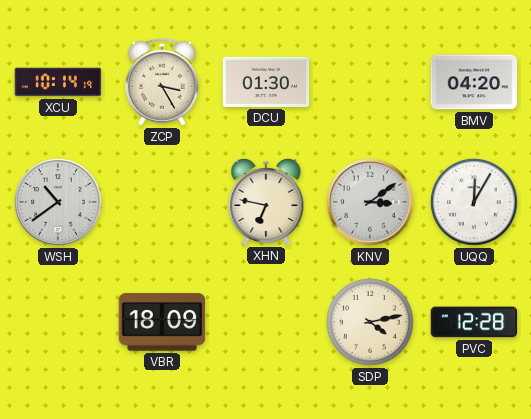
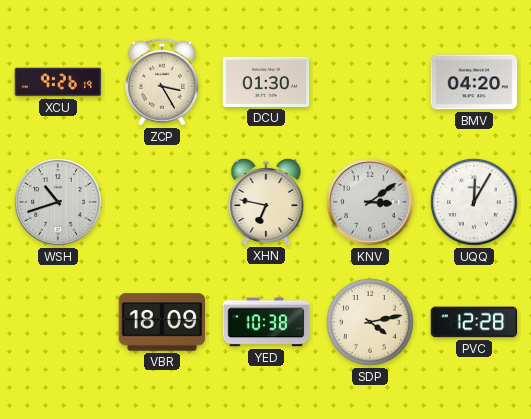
XCU: 10:14 -> 9:26
WSH: 10:39 -> 10:42
YED: none -> 10:38
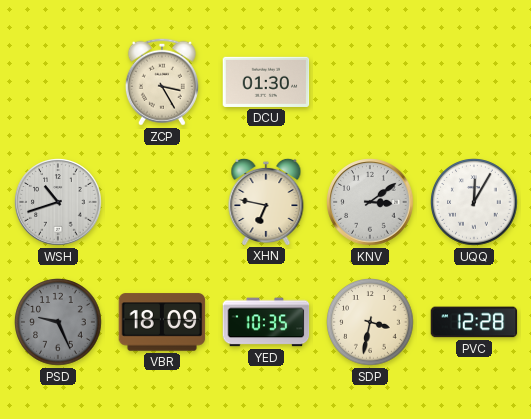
XCU: 9:26 -> none
BMV: 04:20 -> none
PSD: none -> 9:26
YED: 10:38 -> 10:35
SDP: 4:13 -> 3:32
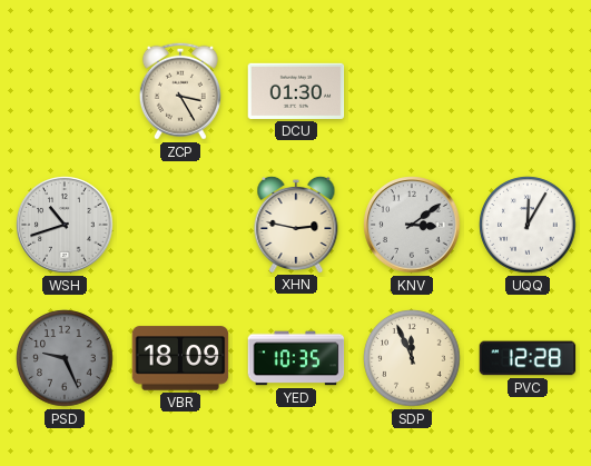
XHN: 6:47 -> 2:47
SDP: 3:32 -> 11:56
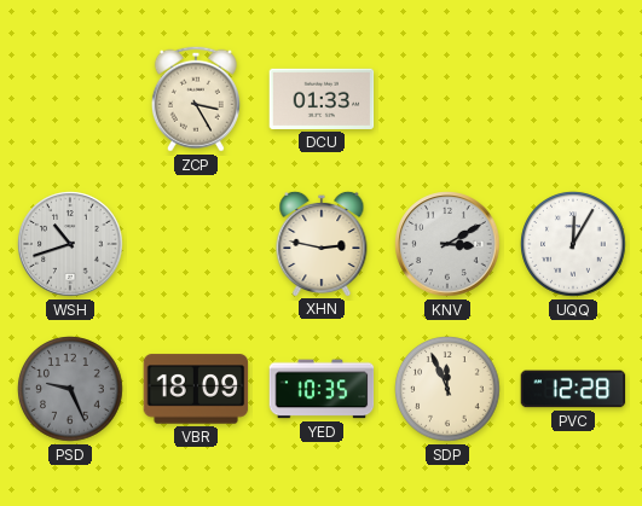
DCU: 01:30 -> 01:33
KNV: 3:09 -> 3:10
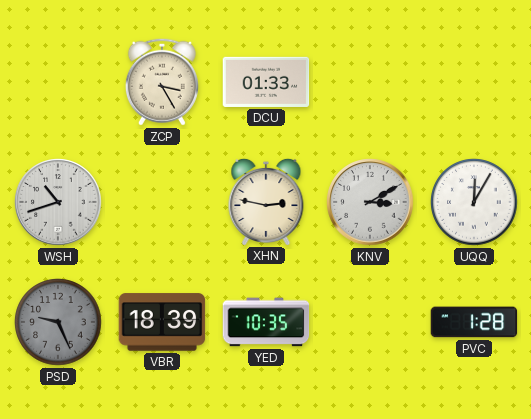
VBR: 18:09 -> 18:39
SDP: 11:56 -> none
PVC: 12:28 -> 1:28
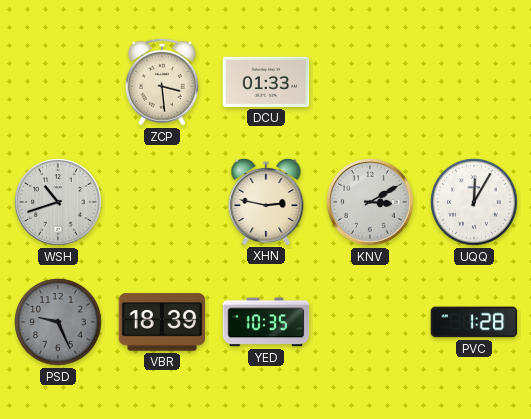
ZCP: 3:25 -> 3:29
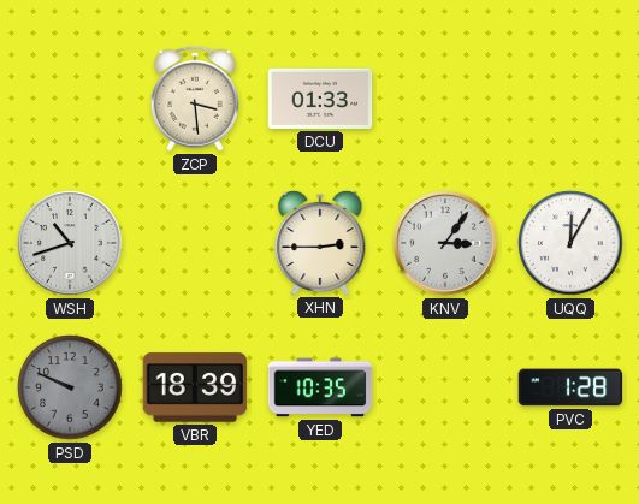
XHN: 2:47 -> 2:45
KNV: 3:10 -> 3:06
PSD: 9:26 -> 9:49
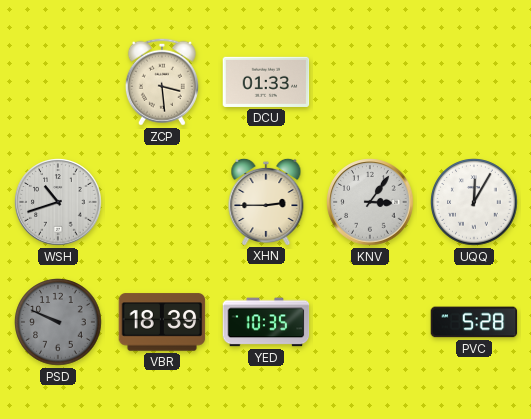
PVC: 1:28 -> 5:28
